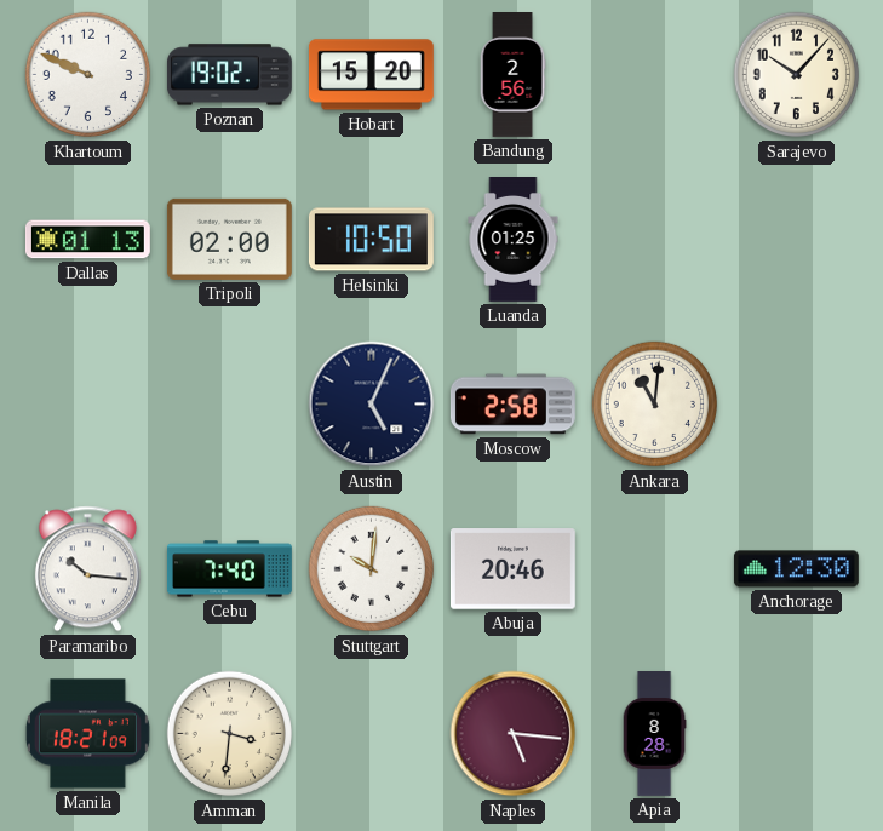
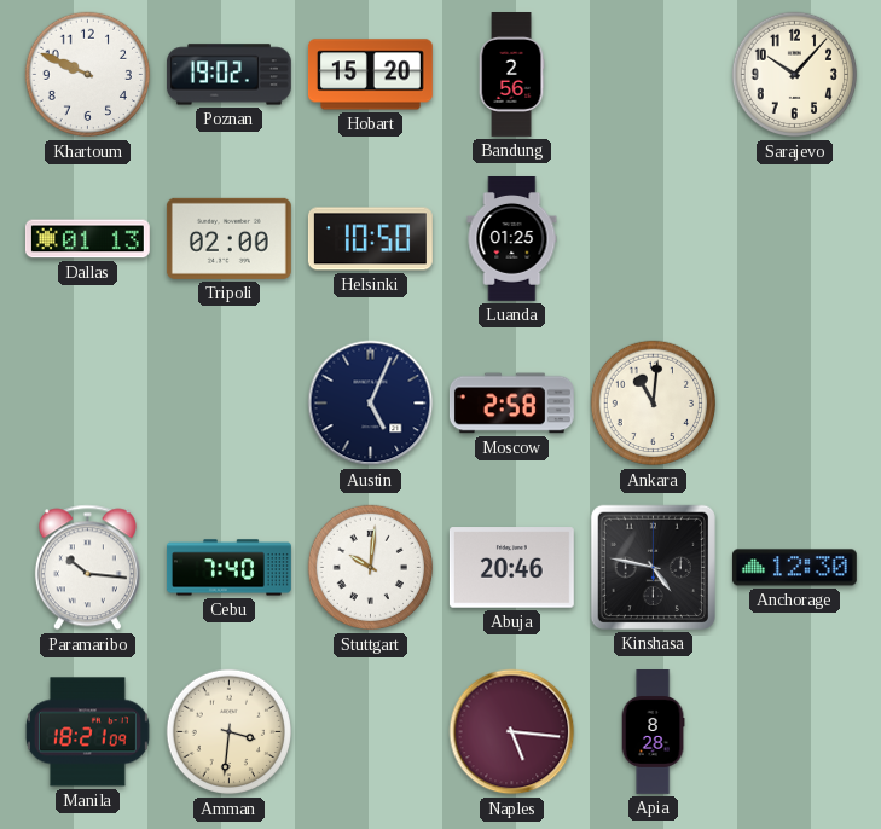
Kinshasa: none -> 4:47
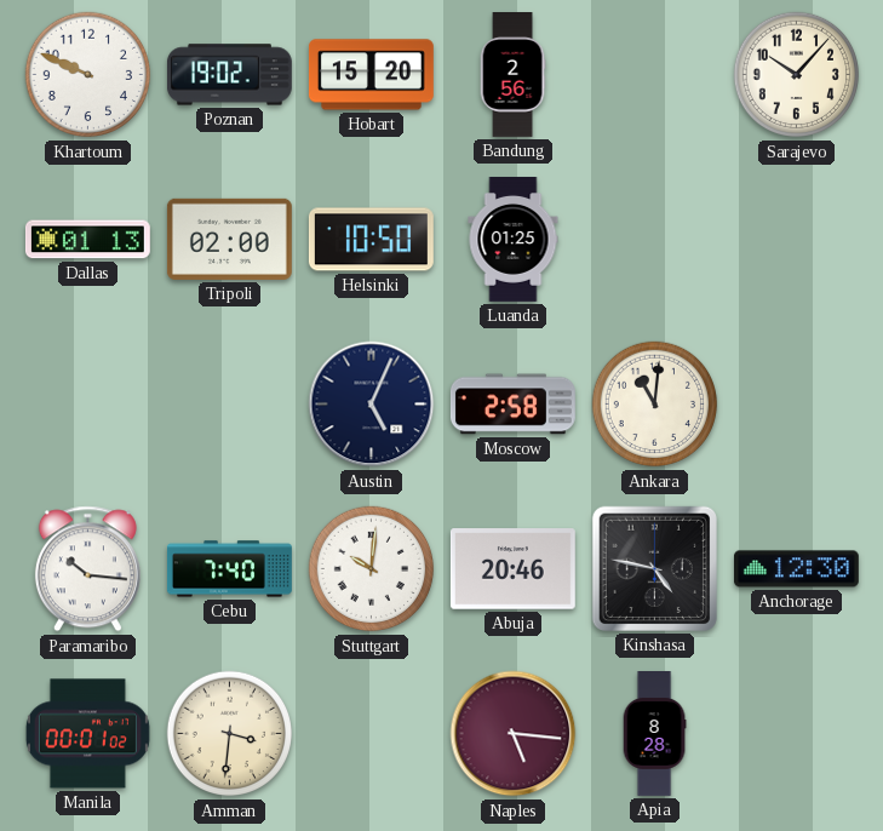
Manila: 18:21 -> 00:01
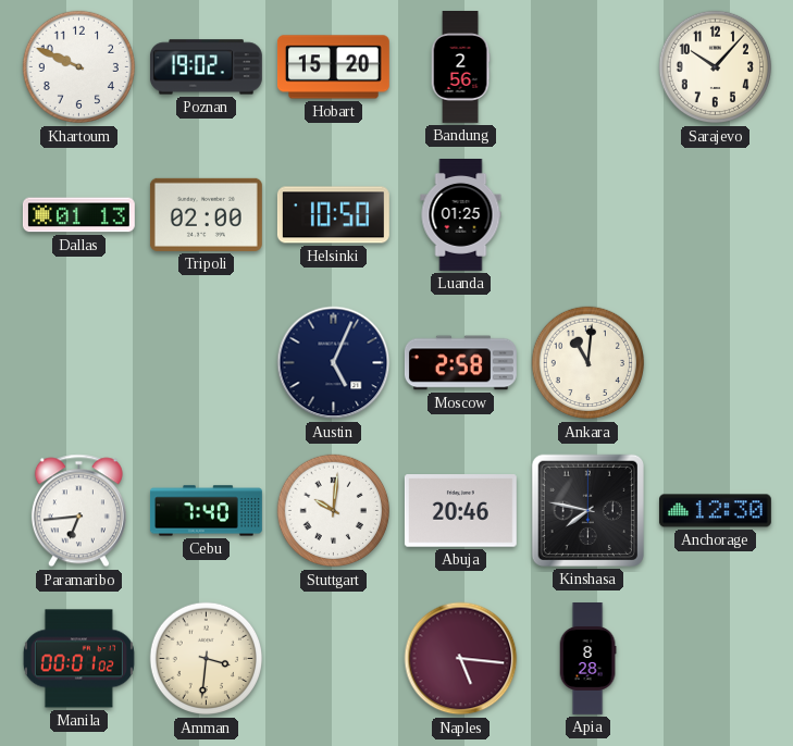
Paramaribo: 10:16 -> 6:44
Kinshasa: 4:47 -> 7:47
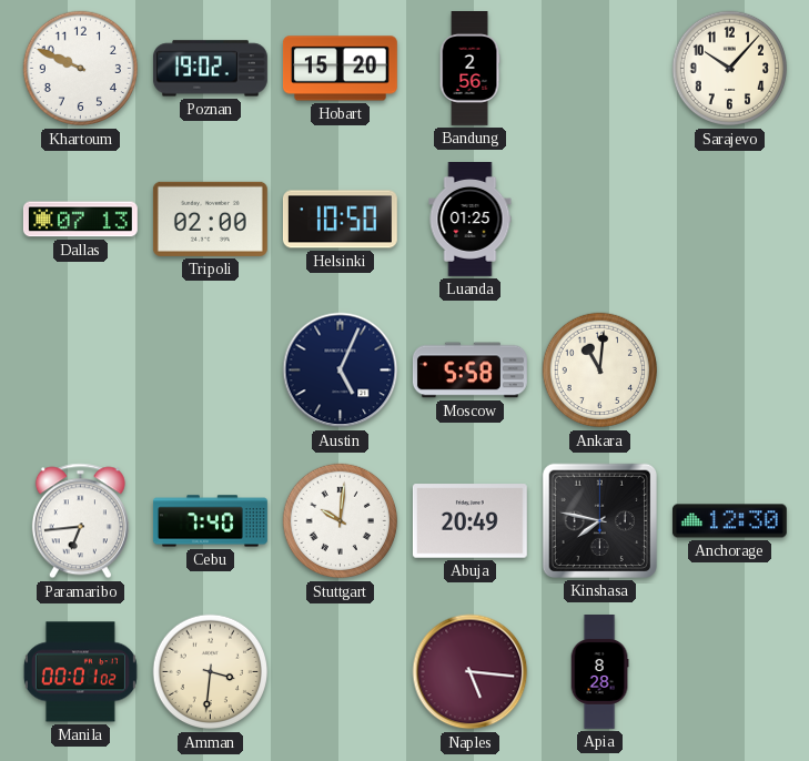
Dallas: 01:13 -> 07:13
Moscow: 2:58 -> 5:58
Abuja: 20:46 -> 20:49
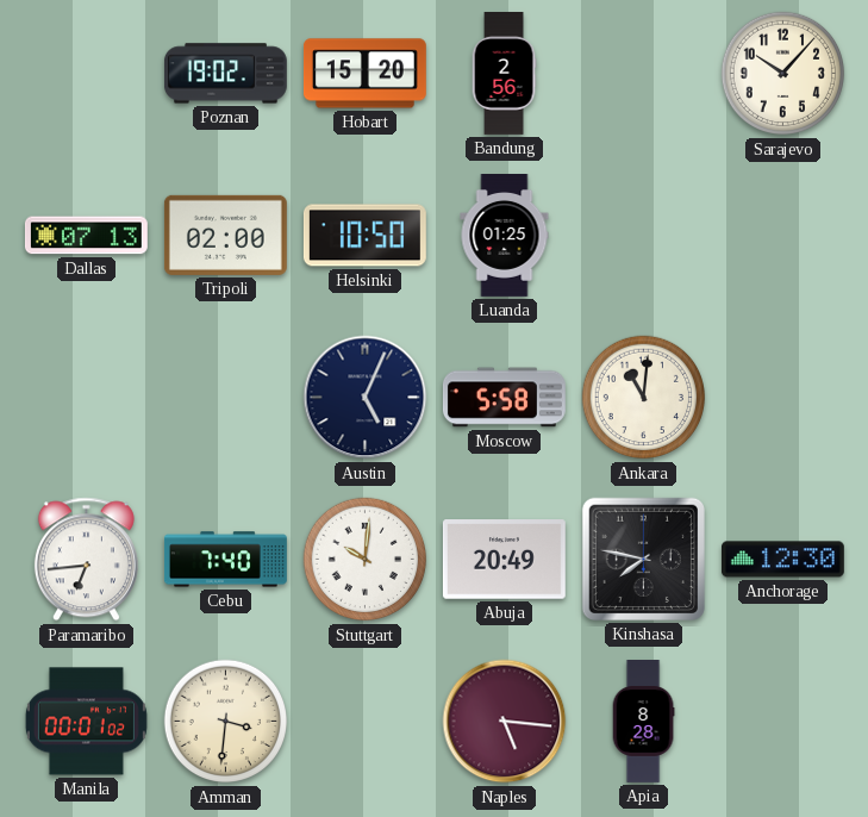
Khartoum: 9:49 -> none
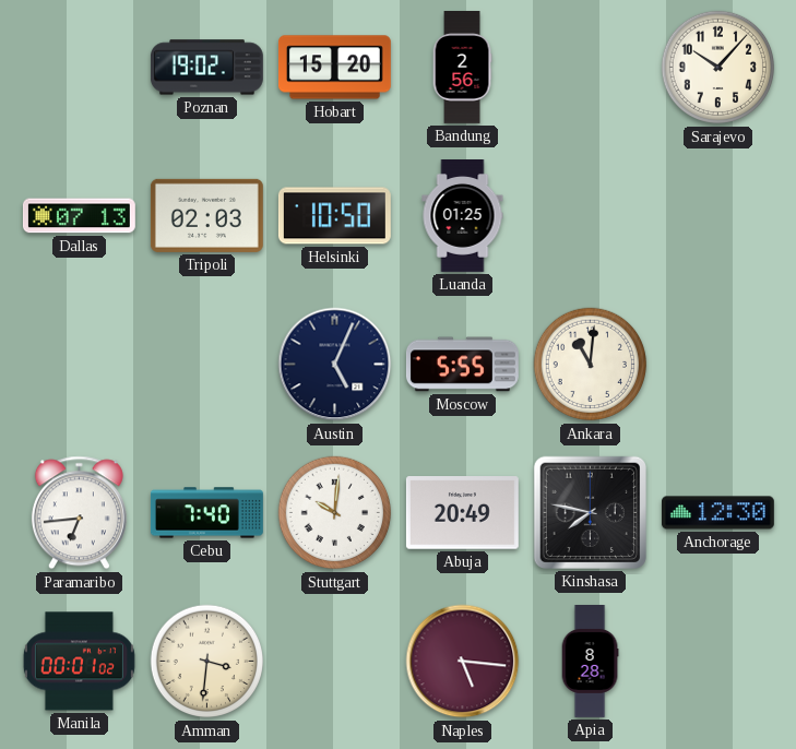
Tripoli: 02:00 -> 02:03
Moscow: 5:58 -> 5:55
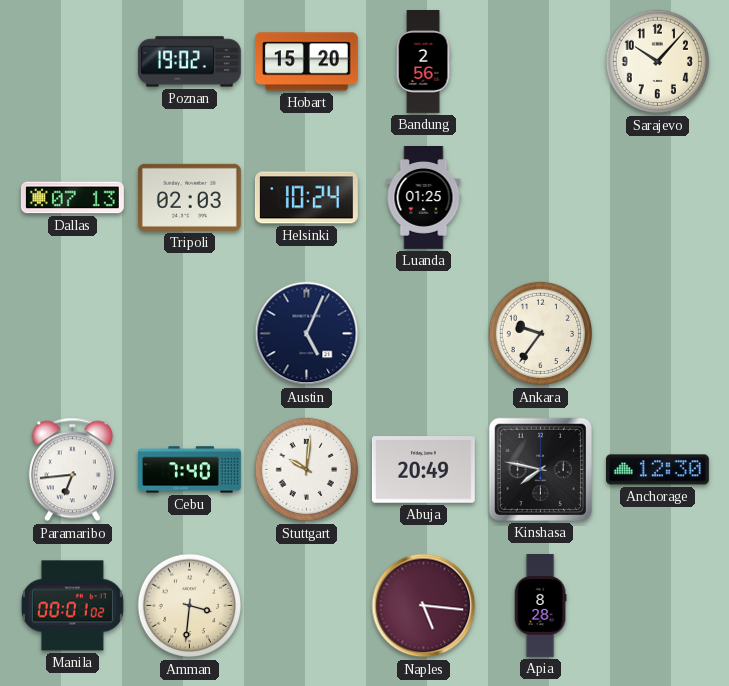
Helsinki: 10:50 -> 10:24
Moscow: 5:55 -> none
Ankara: 11:01 -> 9:36
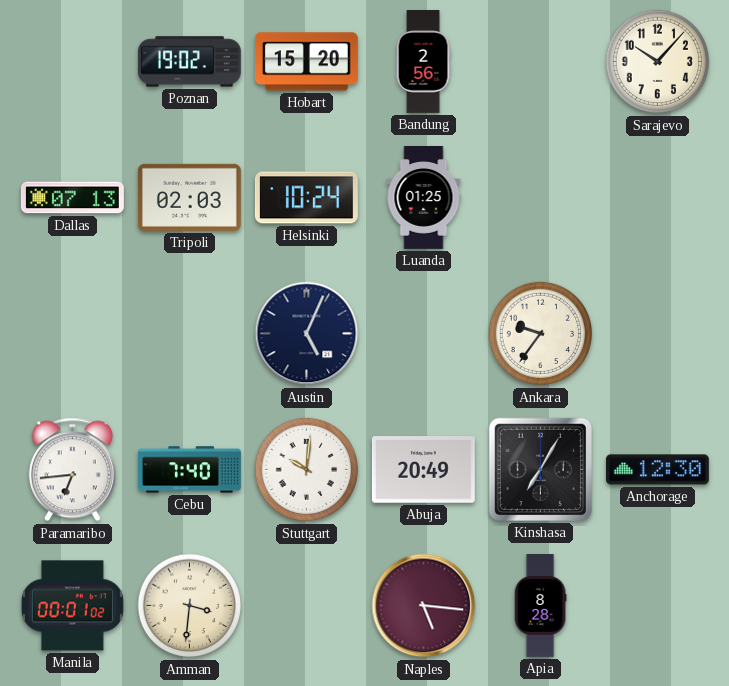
Kinshasa: 7:47 -> 7:05
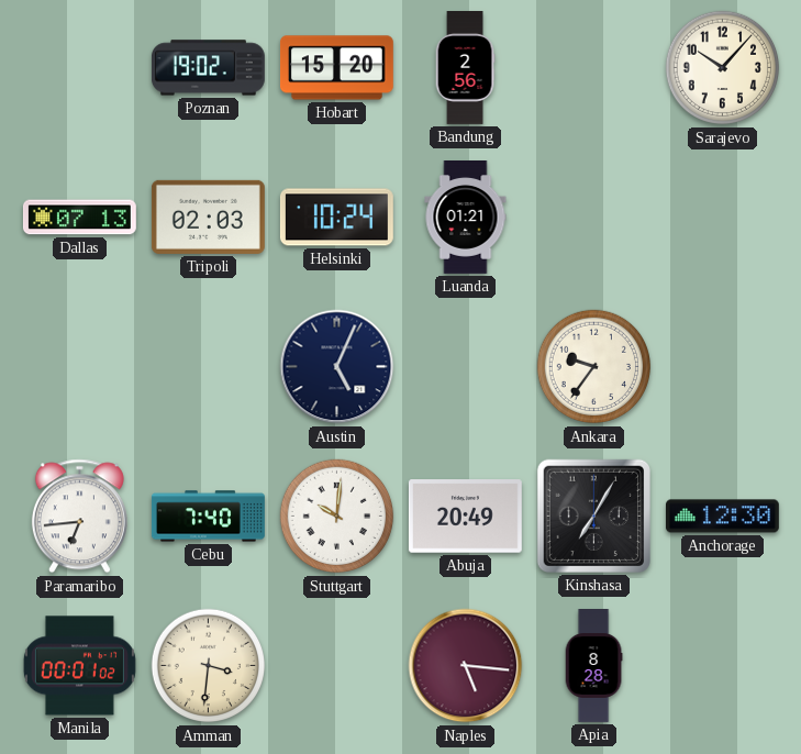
Luanda: 01:25 -> 01:21
